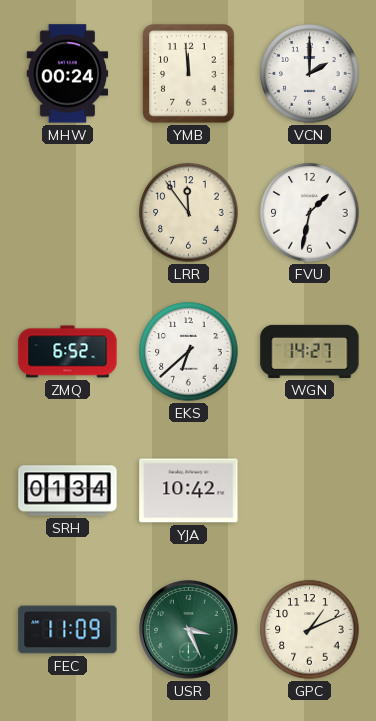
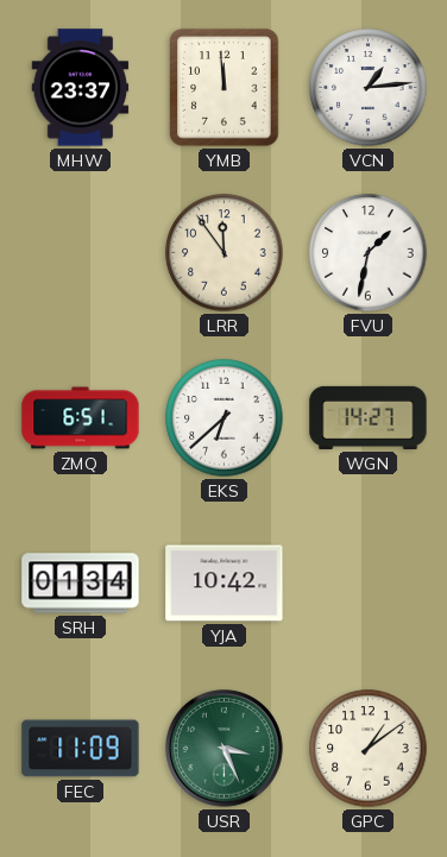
MHW: 00:24 -> 23:37
VCN: 2:00 -> 1:14
ZMQ: 6:52 -> 6:51
GPC: 1:11 -> 1:09
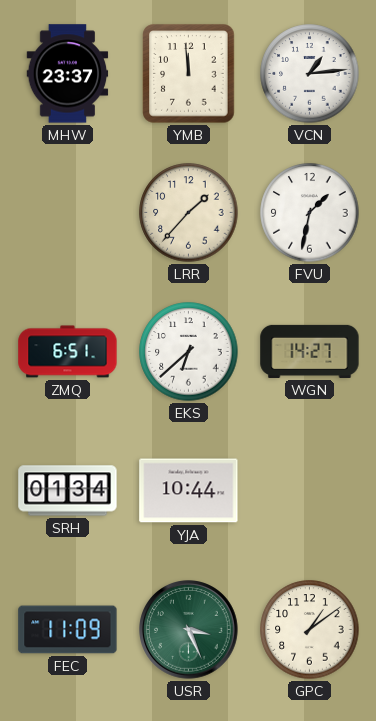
LRR: 11:54 -> 1:37
YJA: 10:42 -> 10:44
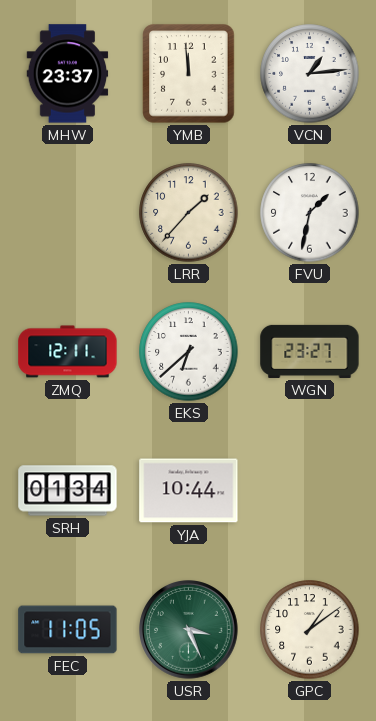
ZMQ: 6:51 -> 12:11
WGN: 14:27 -> 23:27
FEC: 11:09 -> 11:05
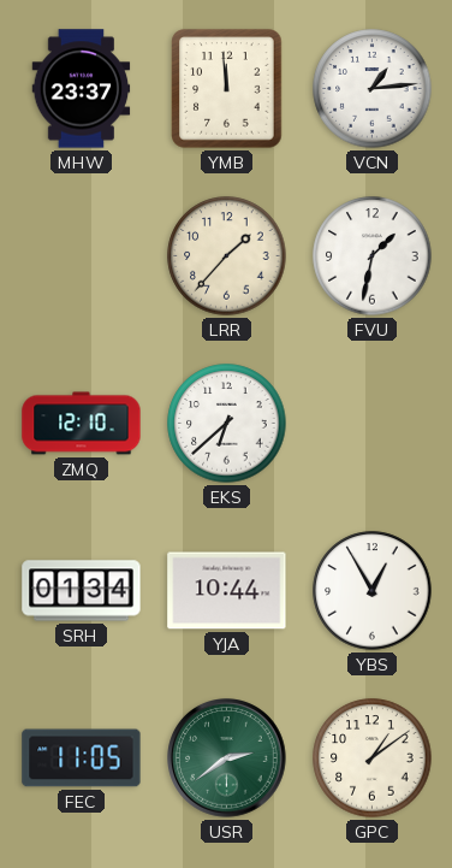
ZMQ: 12:11 -> 12:10
WGN: 23:27 -> none
YBS: none -> 12:55
USR: 3:26 -> 2:39
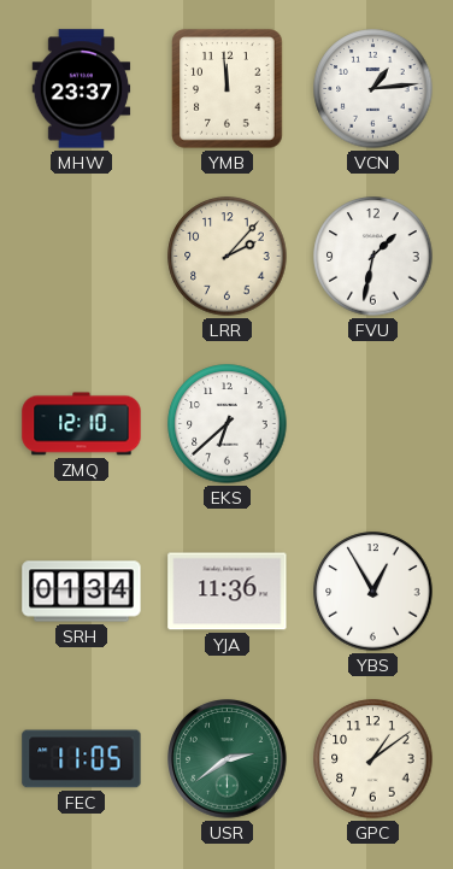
LRR: 1:37 -> 2:07
YJA: 10:44 -> 11:36
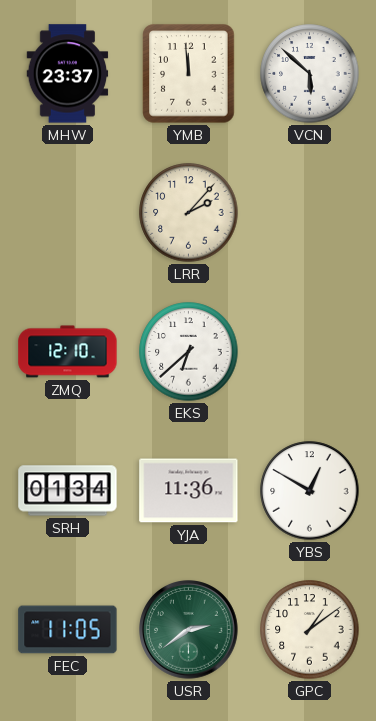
VCN: 1:14 -> 5:52
FVU: 1:32 -> none
YBS: 12:55 -> 12:50
